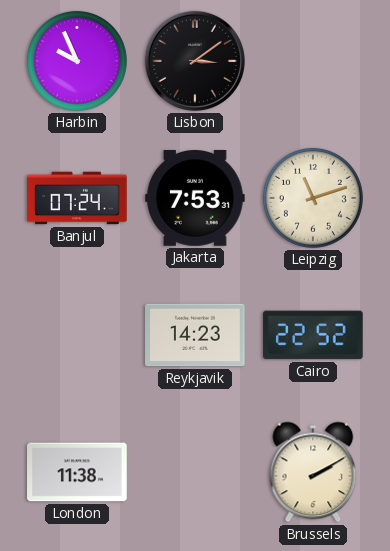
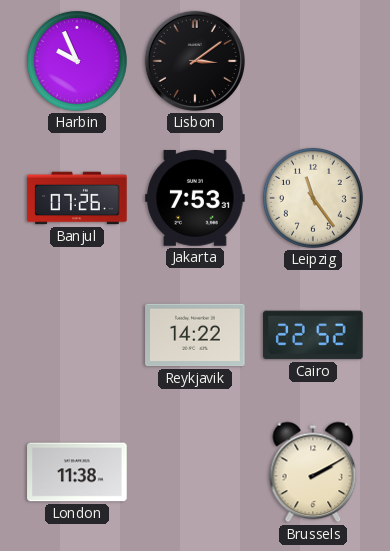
Banjul: 07:24 -> 07:26
Leipzig: 11:12 -> 11:24
Reykjavik: 14:23 -> 14:22
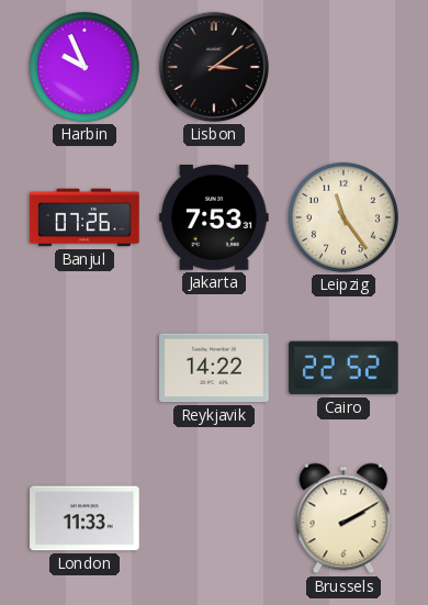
London: 11:38 -> 11:33
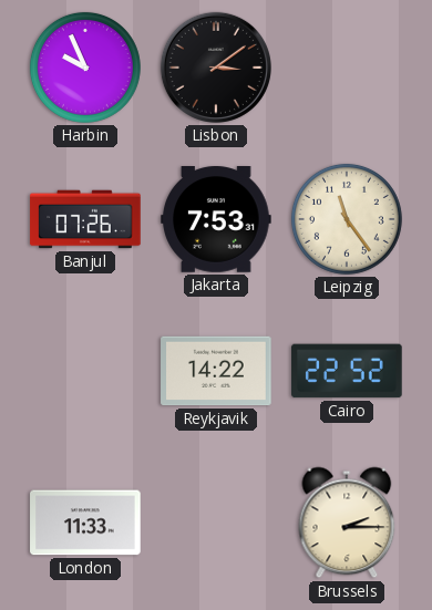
Brussels: 2:10 -> 2:15
